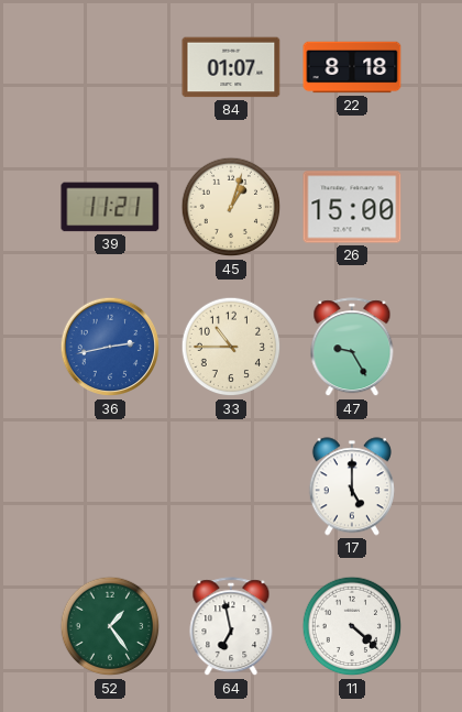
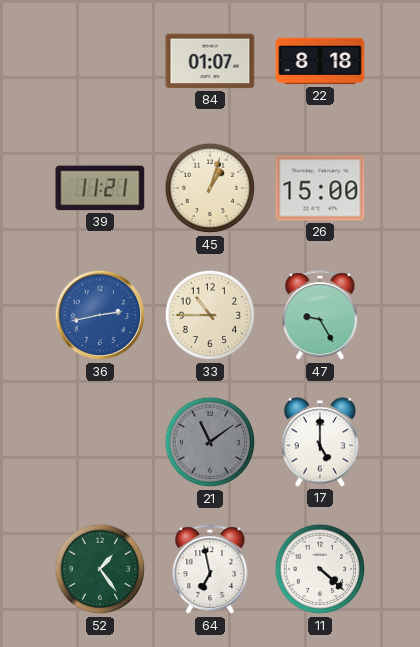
21: none -> 11:09
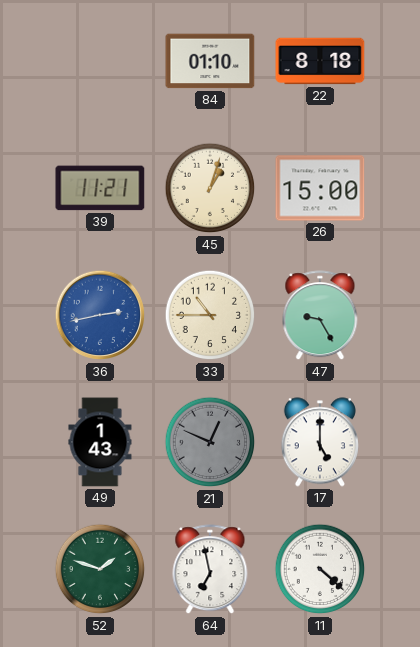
84: 01:07 -> 01:10
49: none -> 1:43
21: 11:09 -> 12:49
52: 1:24 -> 1:48
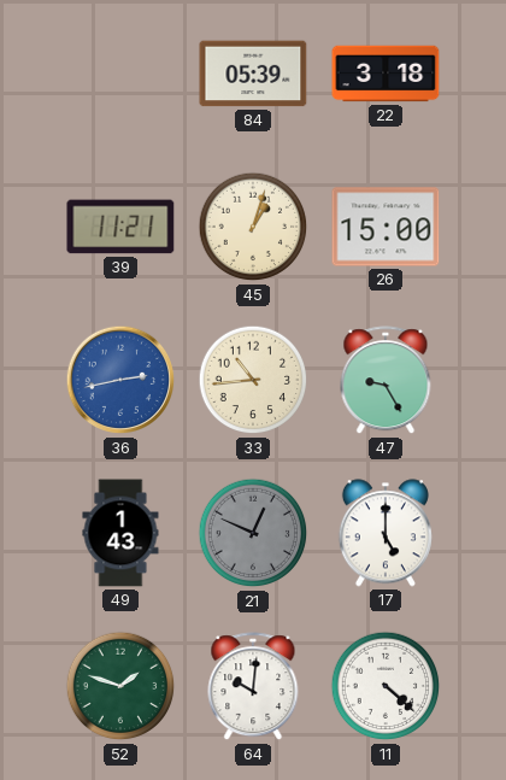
84: 01:10 -> 05:39
22: 8:18 -> 3:18
33: 10:45 -> 10:44
64: 6:58 -> 10:01
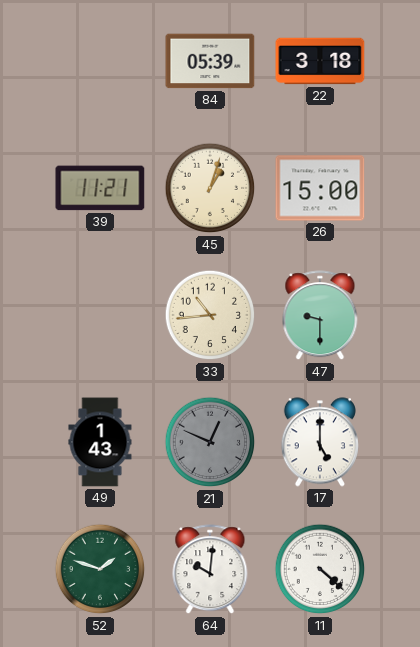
36: 2:43 -> none
47: 9:25 -> 9:30
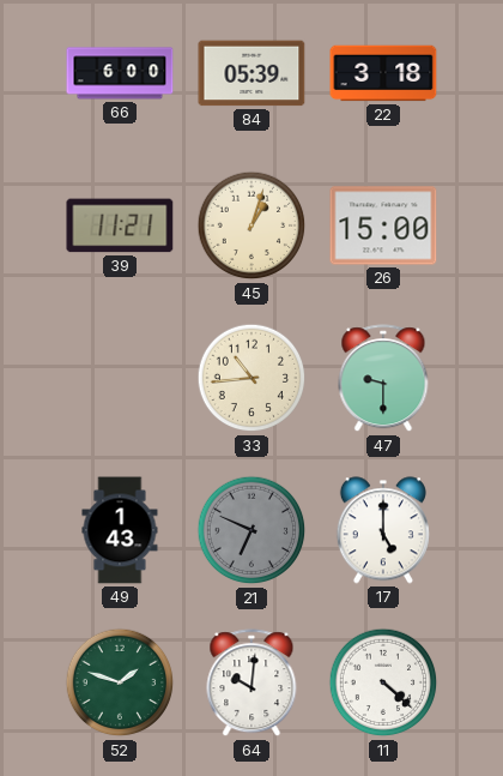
66: none -> 6:00
21: 12:49 -> 6:49
